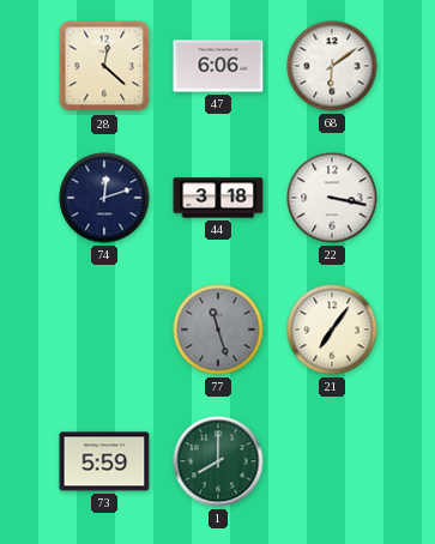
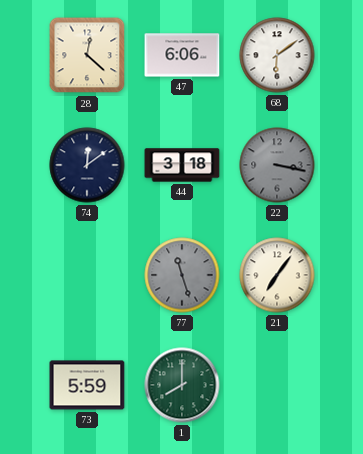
74: 12:12 -> 12:09
22 dial: white -> grey
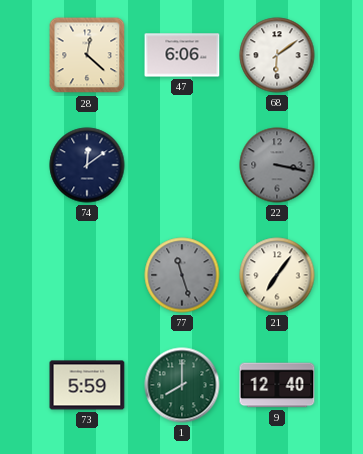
44: 3:18 -> none
9: none -> 12:40
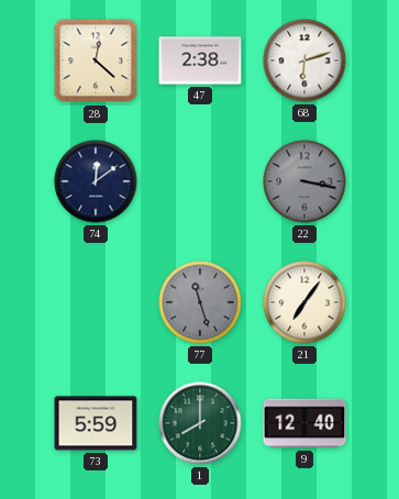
47: 6:06 -> 2:38
68: 6:09 -> 6:12
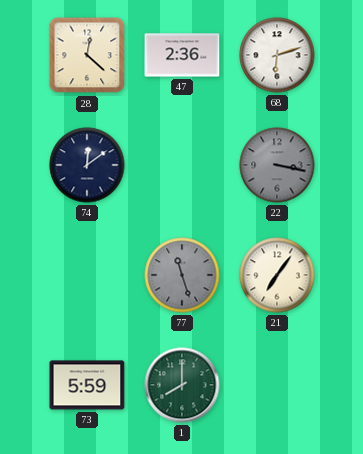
47: 2:38 -> 2:36
9: 12:40 -> none
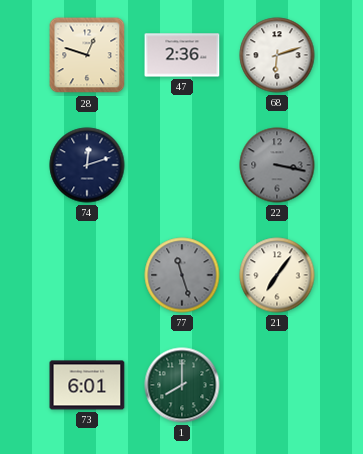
28: 12:22 -> 12:48
74: 12:09 -> 12:12
73: 5:59 -> 6:01
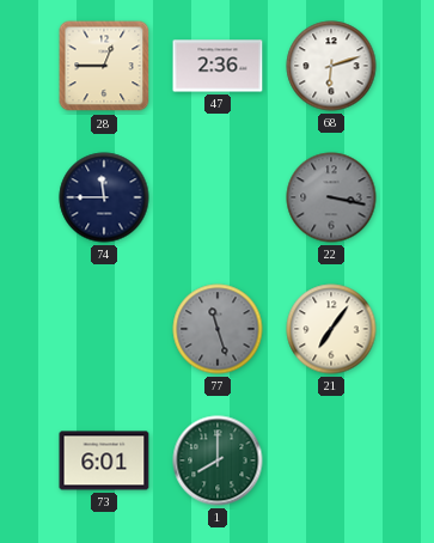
28: 12:48 -> 12:45
74: 12:12 -> 11:45
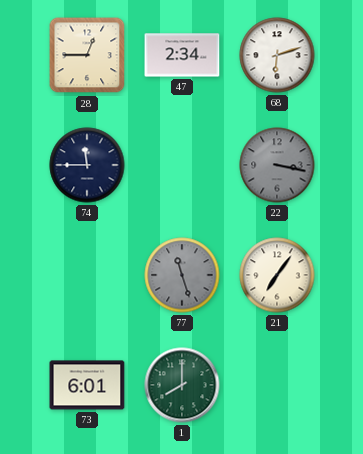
47: 2:36 -> 2:34
